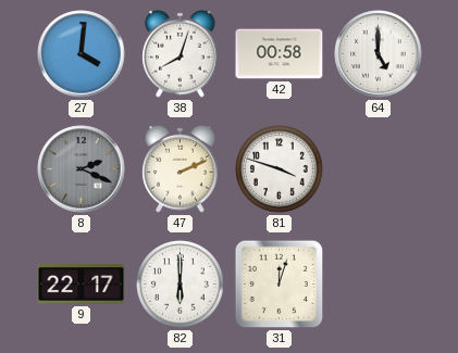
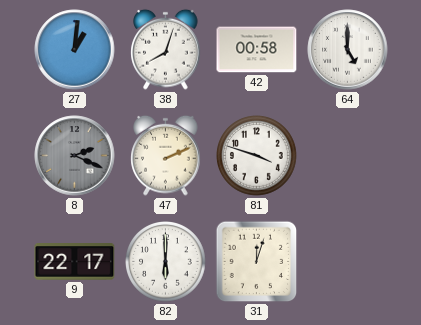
27: 4:01 -> 1:01
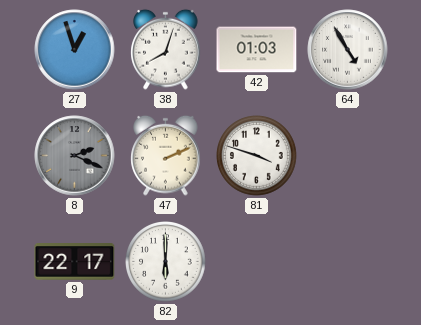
27: 1:01 -> 12:57
42: 00:58 -> 01:03
64: 5:00 -> 4:55
31: 12:03 -> none
